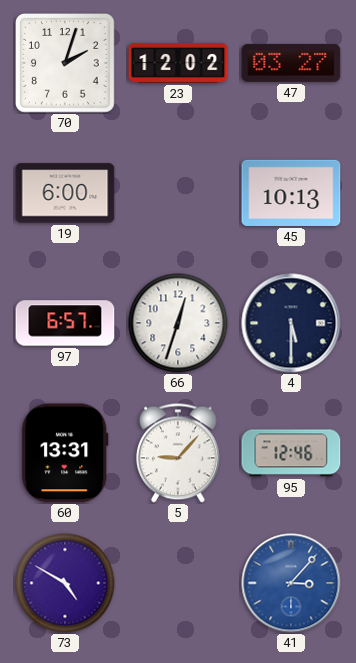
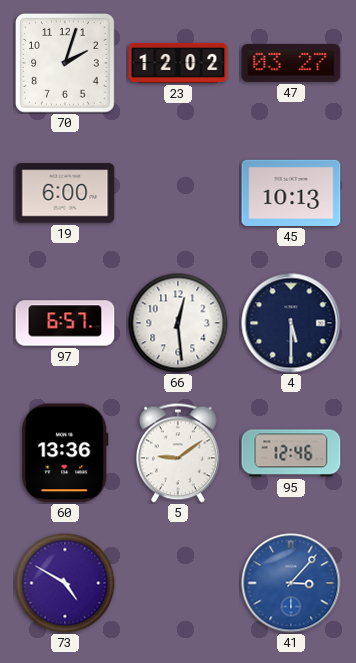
66: 12:33 -> 12:29
60: 13:31 -> 13:36
5: 9:07 -> 9:09
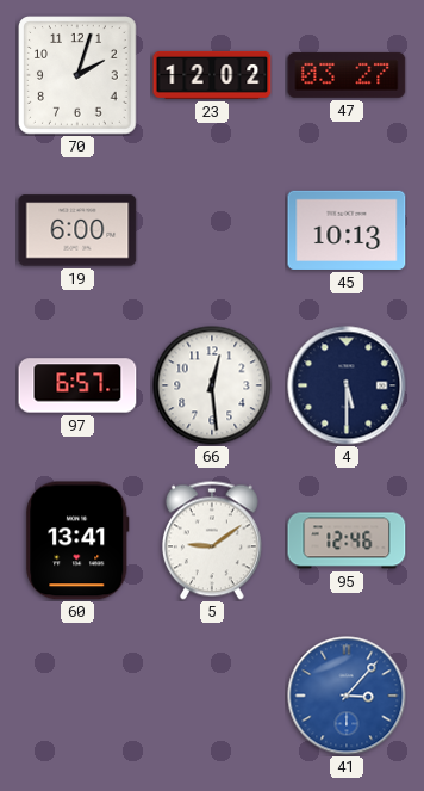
60: 13:36 -> 13:41
73: 4:50 -> none
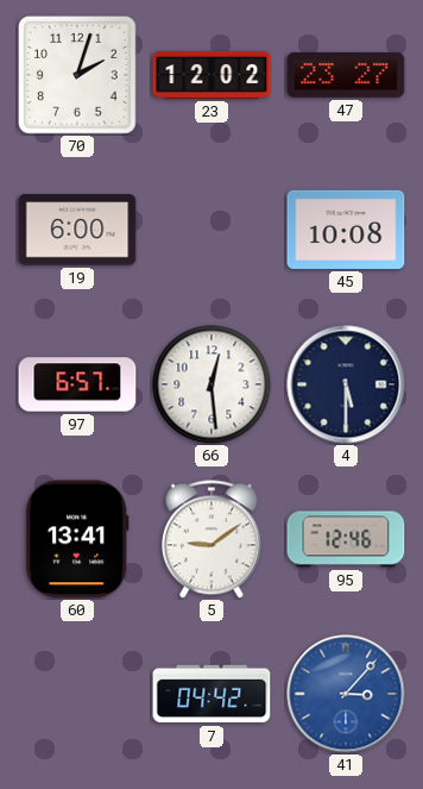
47: 03:27 -> 23:27
45: 10:13 -> 10:08
7: none -> 04:42
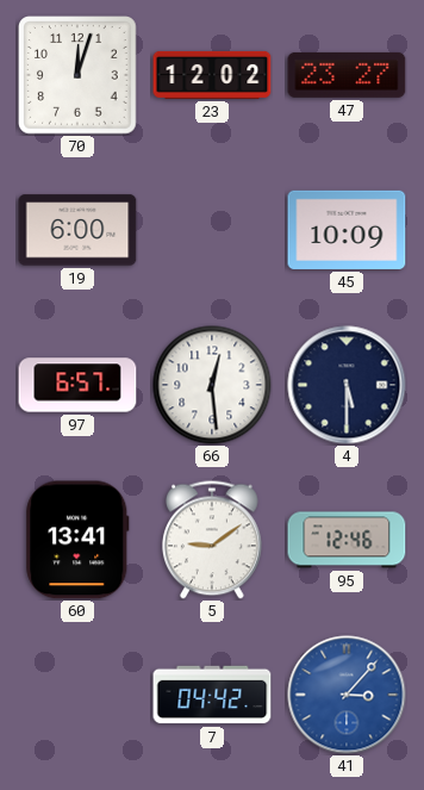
70: 2:03 -> 12:03
45: 10:08 -> 10:09
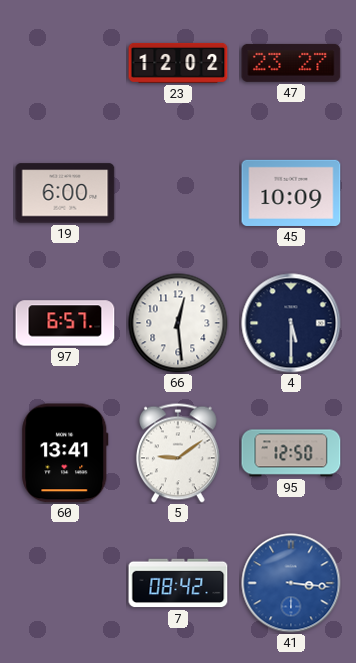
70: 12:03 -> none
95: 12:46 -> 12:50
7: 04:42 -> 08:42
41: 3:07 -> 3:16
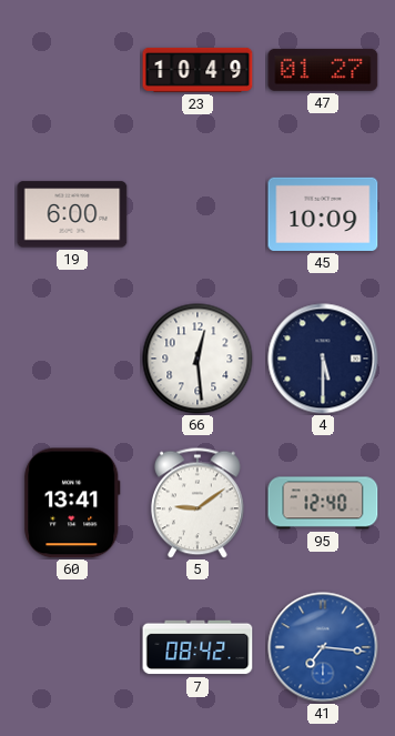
23: 12:02 -> 10:49
47: 23:27 -> 01:27
97: 6:57 -> none
95: 12:50 -> 12:40
41: 3:16 -> 7:16
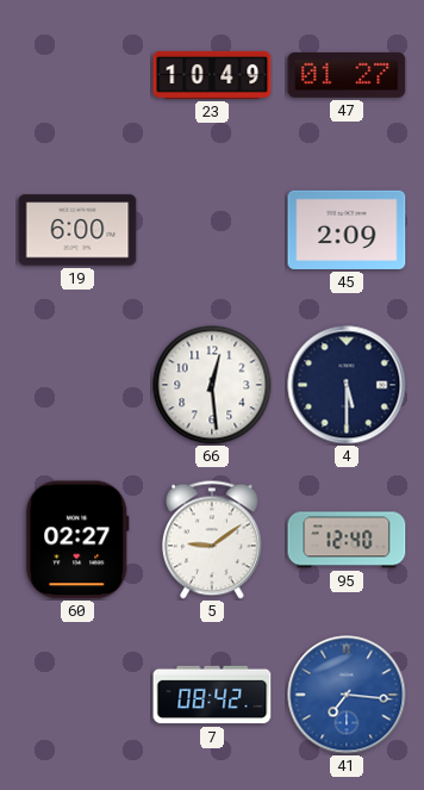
45: 10:09 -> 2:09
60: 13:41 -> 02:27
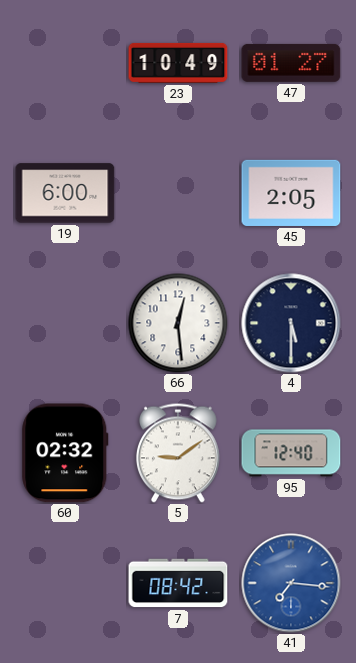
45: 2:09 -> 2:05
60: 02:27 -> 02:32
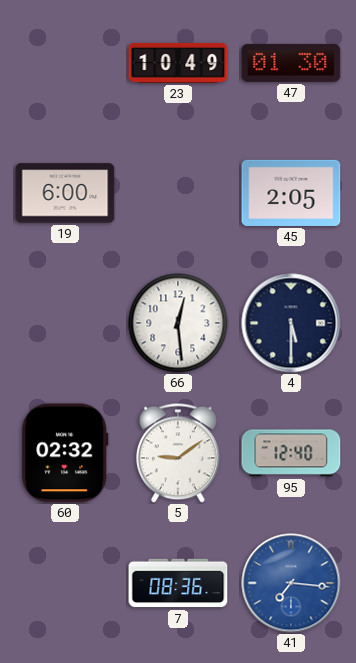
47: 01:27 -> 01:30
7: 08:42 -> 08:36
